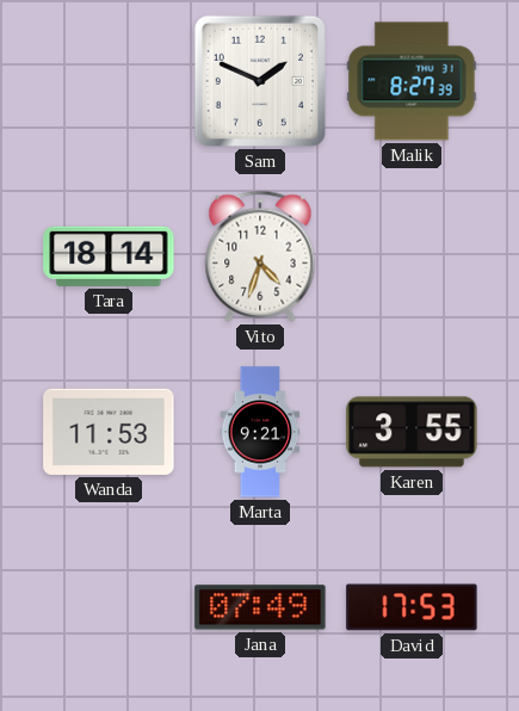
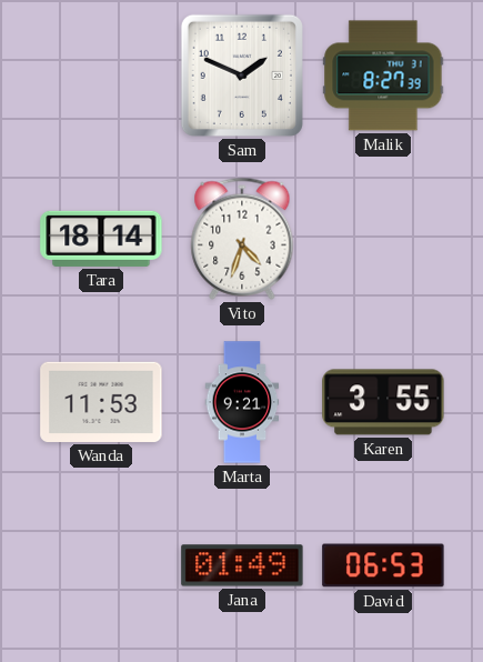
Jana: 07:49 -> 01:49
David: 17:53 -> 06:53
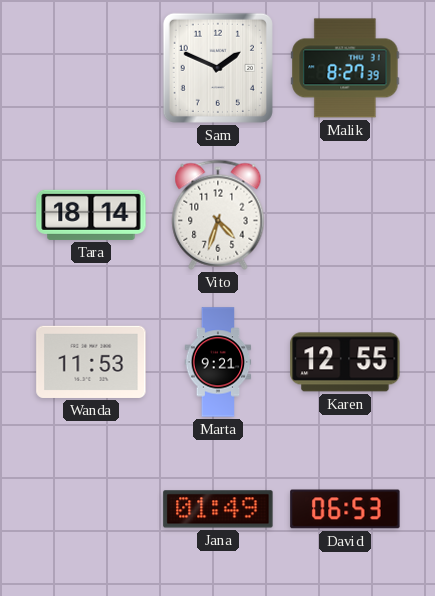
Karen: 3:55 -> 12:55
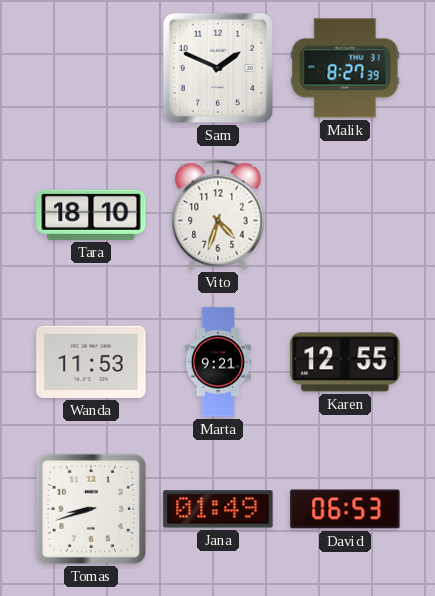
Tara: 18:14 -> 18:10
Tomas: none -> 8:42
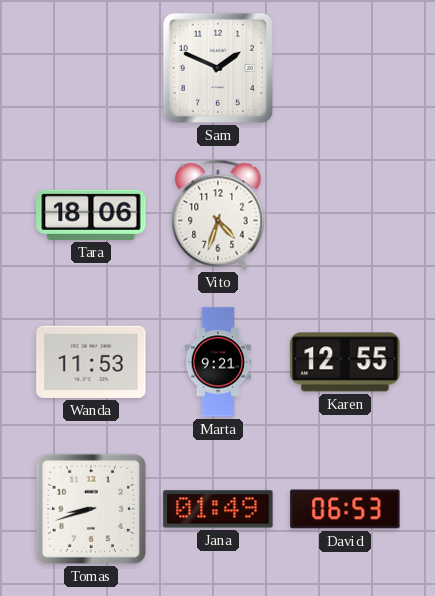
Malik: 8:27 -> none
Tara: 18:10 -> 18:06
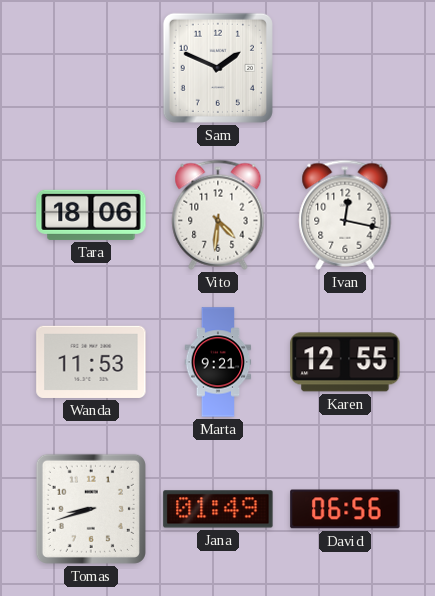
Vito: 4:33 -> 4:31
Ivan: none -> 12:17
David: 06:53 -> 06:56
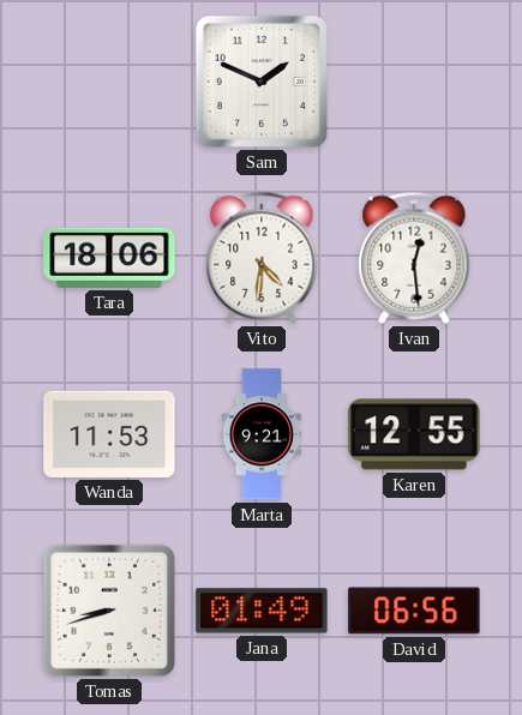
Ivan: 12:17 -> 12:29
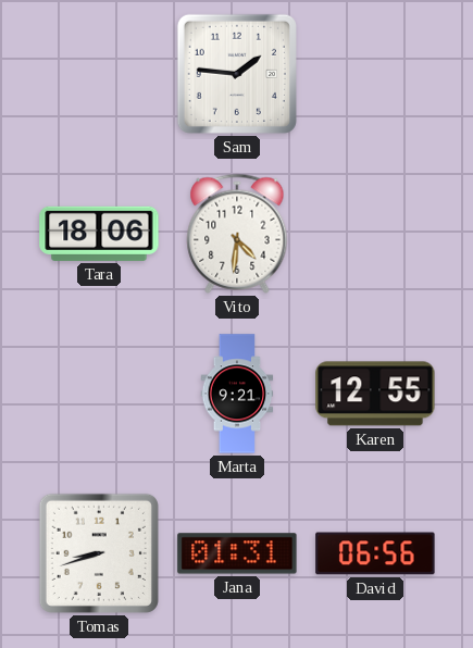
Sam: 1:49 -> 1:46
Ivan: 12:29 -> none
Wanda: 11:53 -> none
Jana: 01:49 -> 01:31
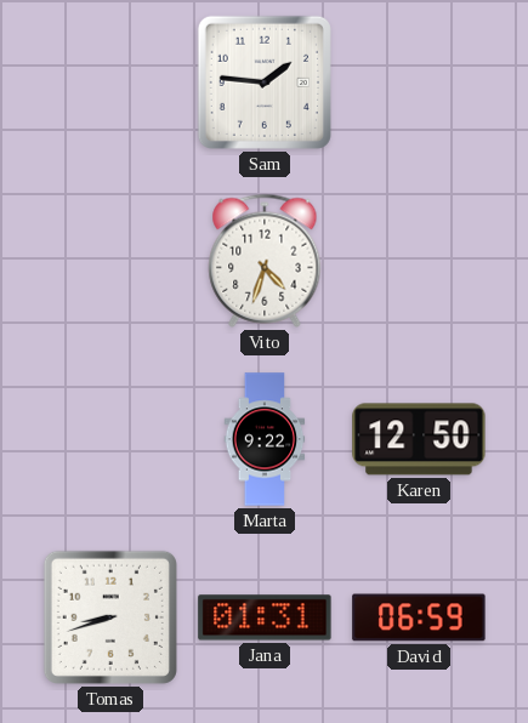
Tara: 18:06 -> none
Vito: 4:31 -> 4:33
Marta: 9:21 -> 9:22
Karen: 12:55 -> 12:50
David: 06:56 -> 06:59
